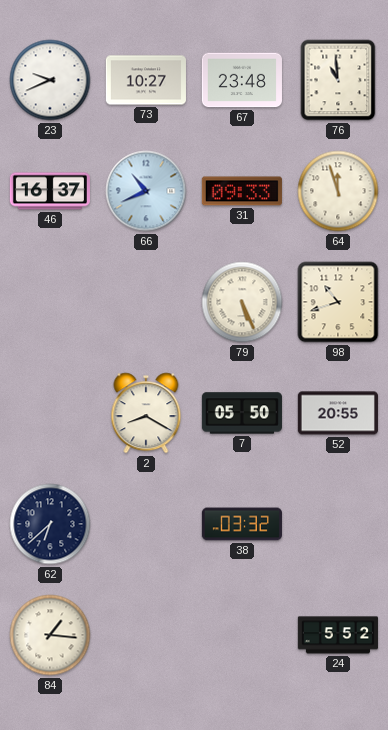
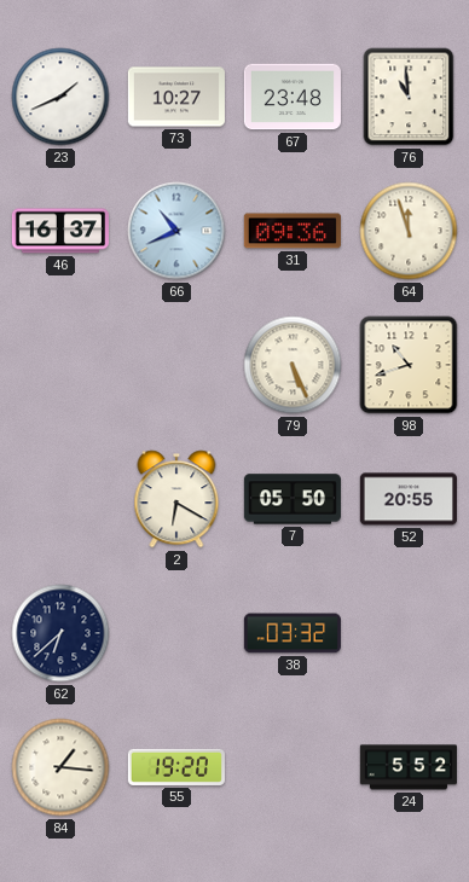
23: 9:41 -> 1:41
31: 09:33 -> 09:36
2: 8:20 -> 6:20
55: none -> 19:20
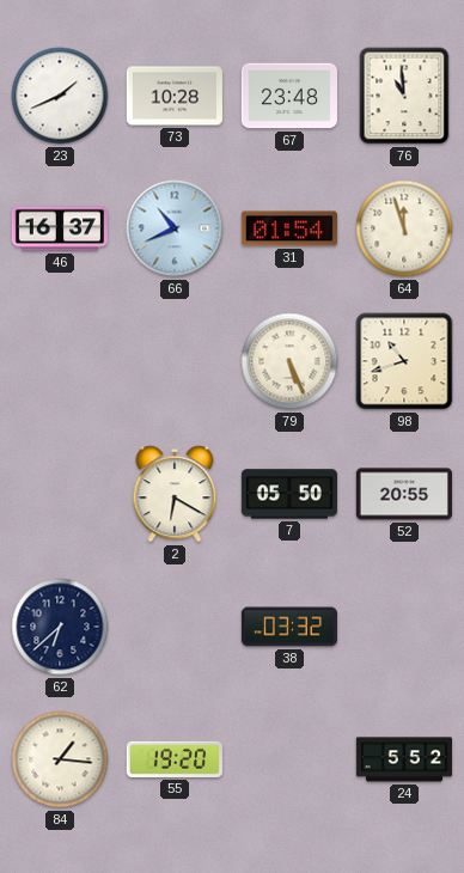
73: 10:27 -> 10:28
31: 09:36 -> 01:54
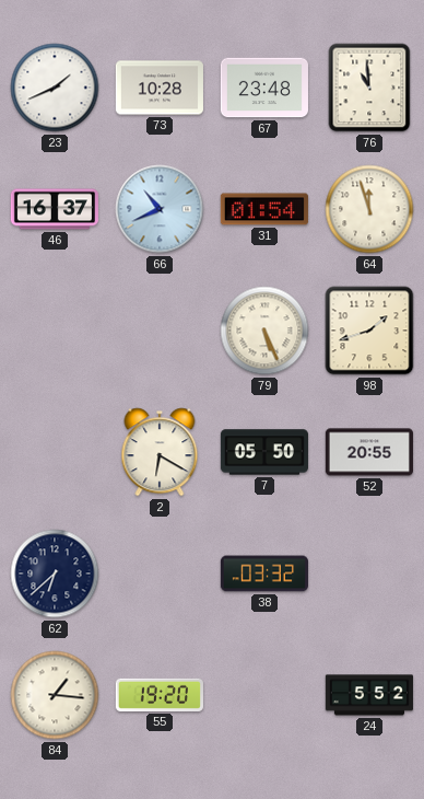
98: 10:42 -> 1:42
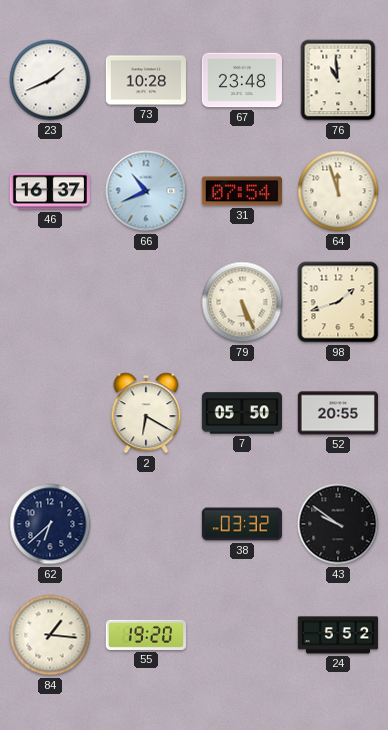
31: 01:54 -> 07:54
43: none -> 9:51
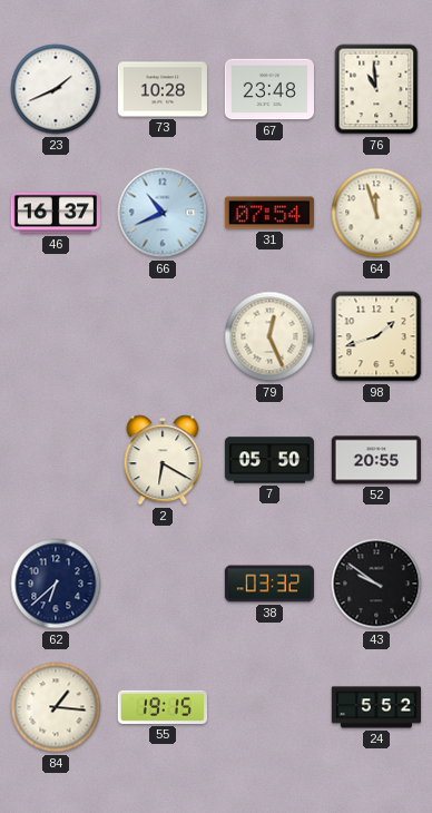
79: 5:26 -> 12:26
55: 19:20 -> 19:15
